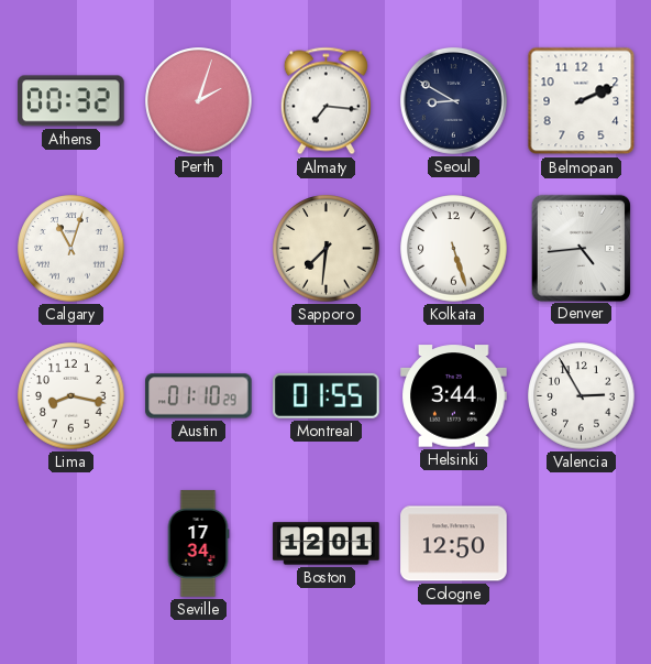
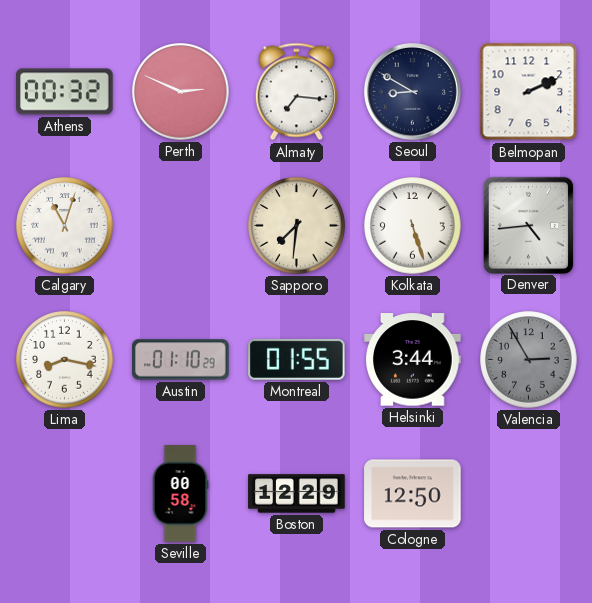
Perth: 2:03 -> 2:49
Valencia dial: white -> grey
Seville: 17:34 -> 00:58
Boston: 12:01 -> 12:29
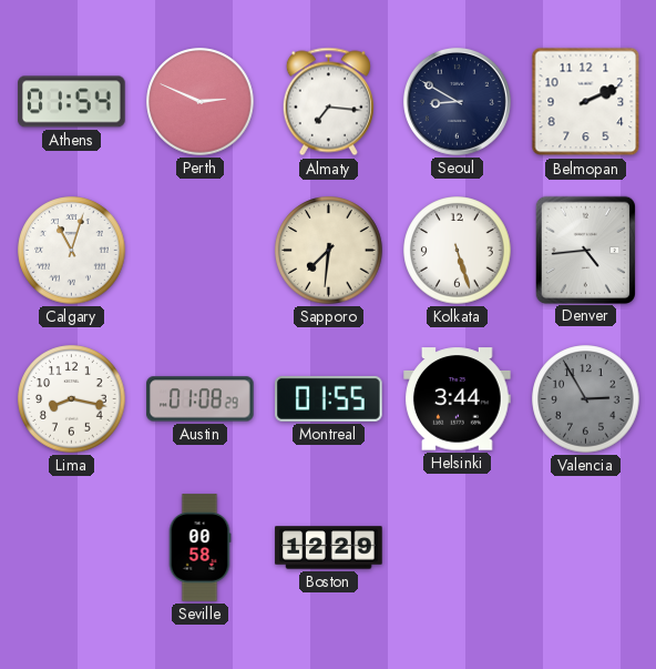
Athens: 00:32 -> 01:54
Austin: 01:10 -> 01:08
Cologne: 12:50 -> none
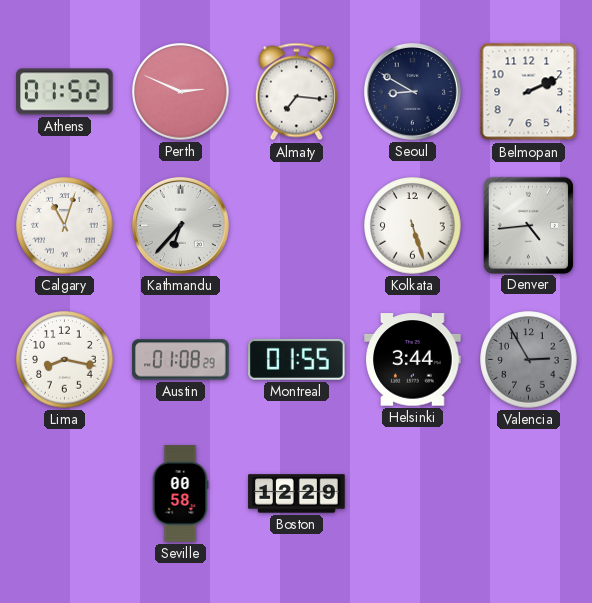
Athens: 01:54 -> 01:52
Kathmandu: none -> 6:37
Sapporo: 7:31 -> none
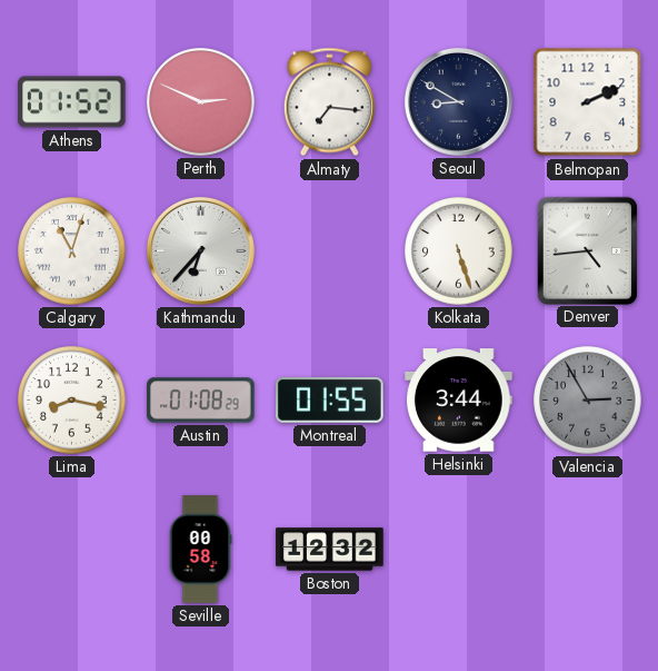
Boston: 12:29 -> 12:32
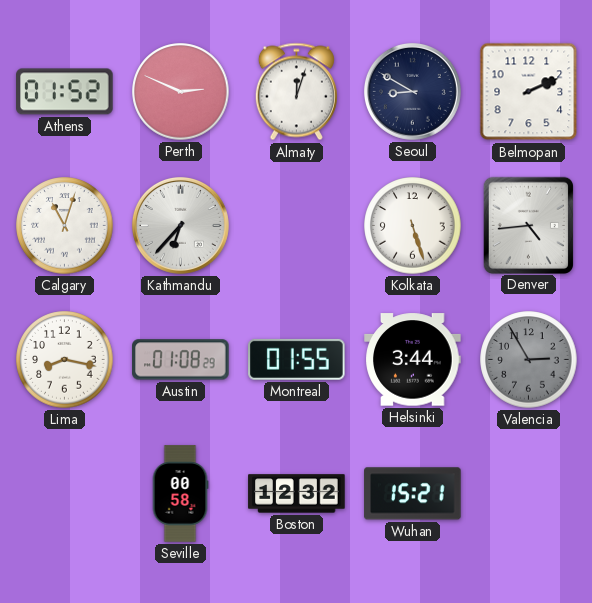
Almaty: 7:16 -> 12:03
Wuhan: none -> 15:21
